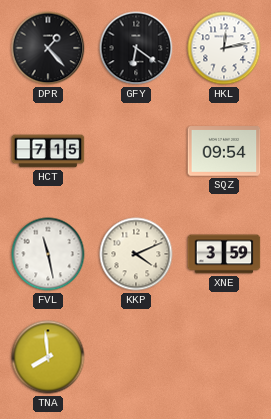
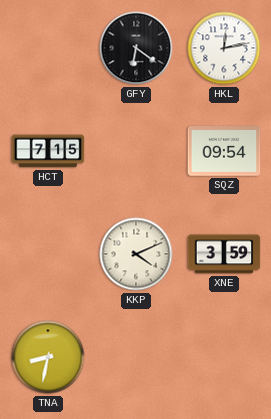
DPR: 1:23 -> none
FVL: 11:28 -> none
TNA: 7:59 -> 8:32
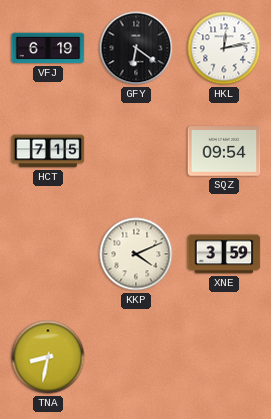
VFJ: none -> 6:19
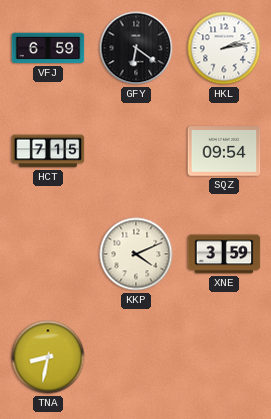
VFJ: 6:19 -> 6:59
HKL: 12:13 -> 2:13
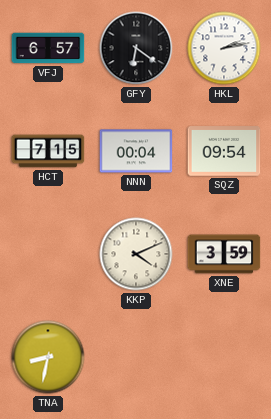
VFJ: 6:59 -> 6:57
NNN: none -> 00:04
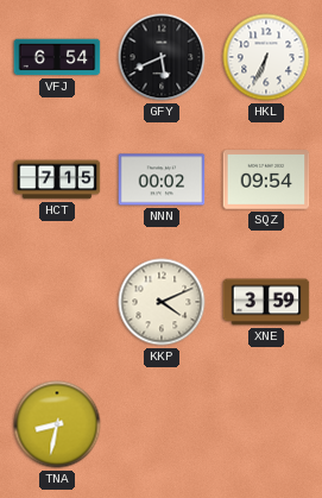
VFJ: 6:57 -> 6:54
GFY: 6:21 -> 5:41
HKL: 2:13 -> 6:34
NNN: 00:04 -> 00:02
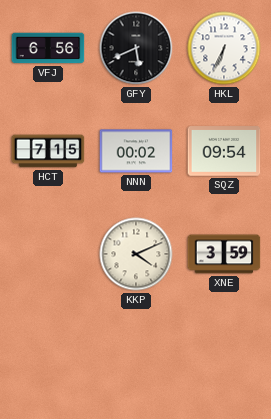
VFJ: 6:54 -> 6:56
TNA: 8:32 -> none
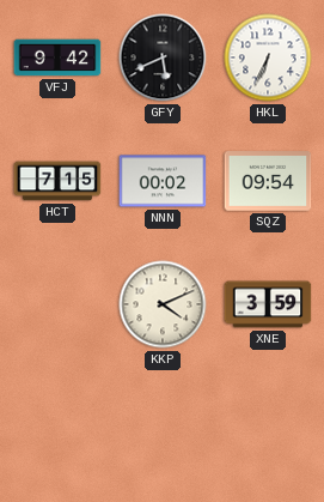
VFJ: 6:56 -> 9:42
